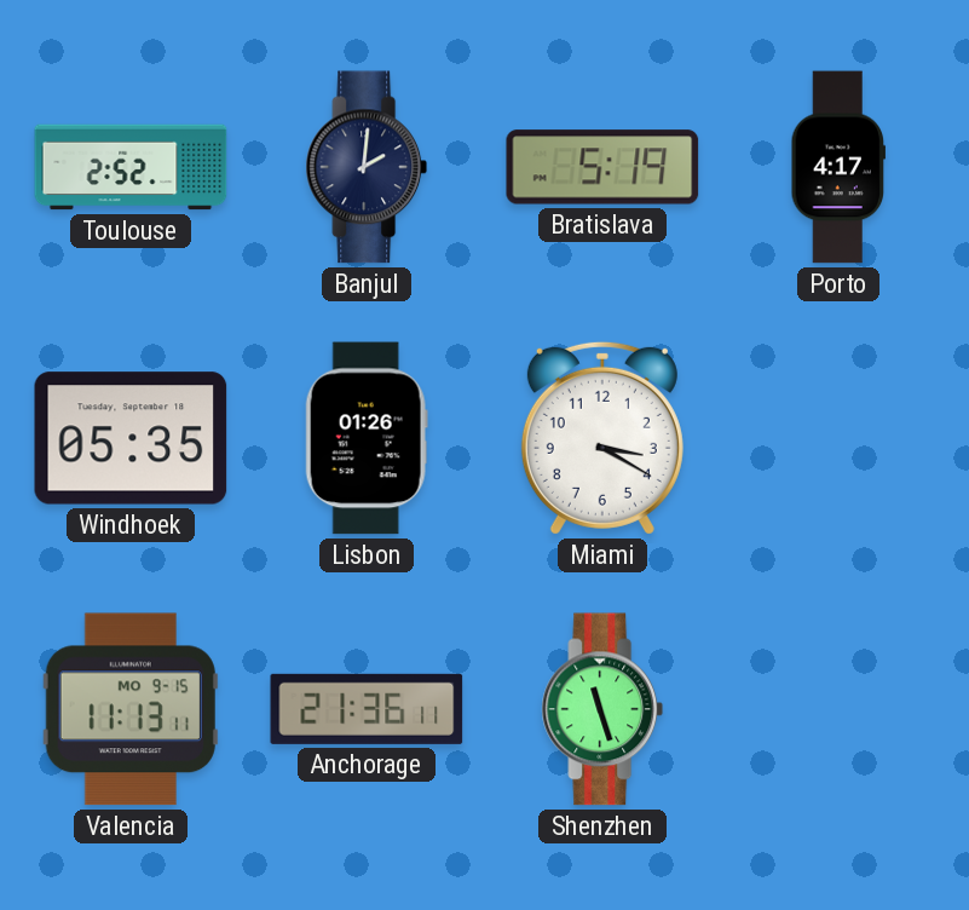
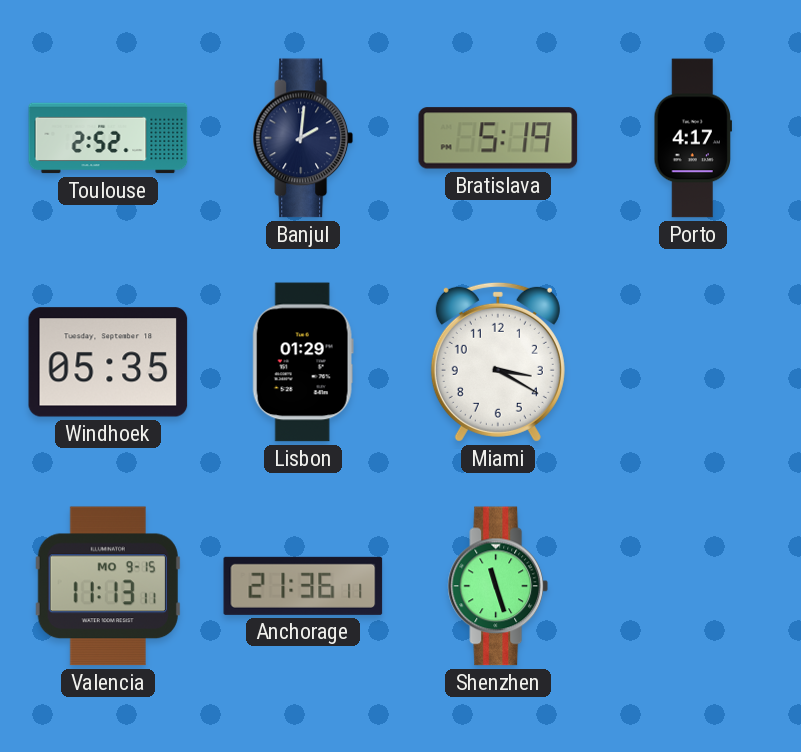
Lisbon: 01:26 -> 01:29
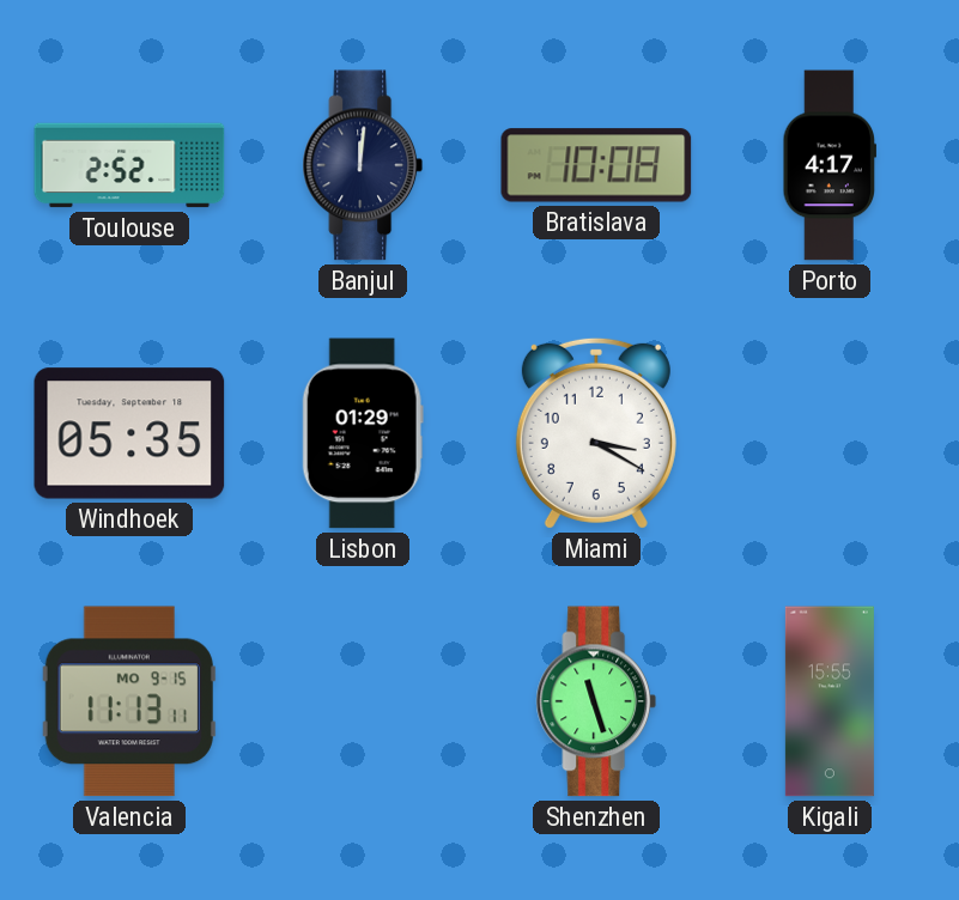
Banjul: 2:01 -> 12:01
Bratislava: 5:19 -> 10:08
Anchorage: 21:36 -> none
Kigali: none -> 15:55
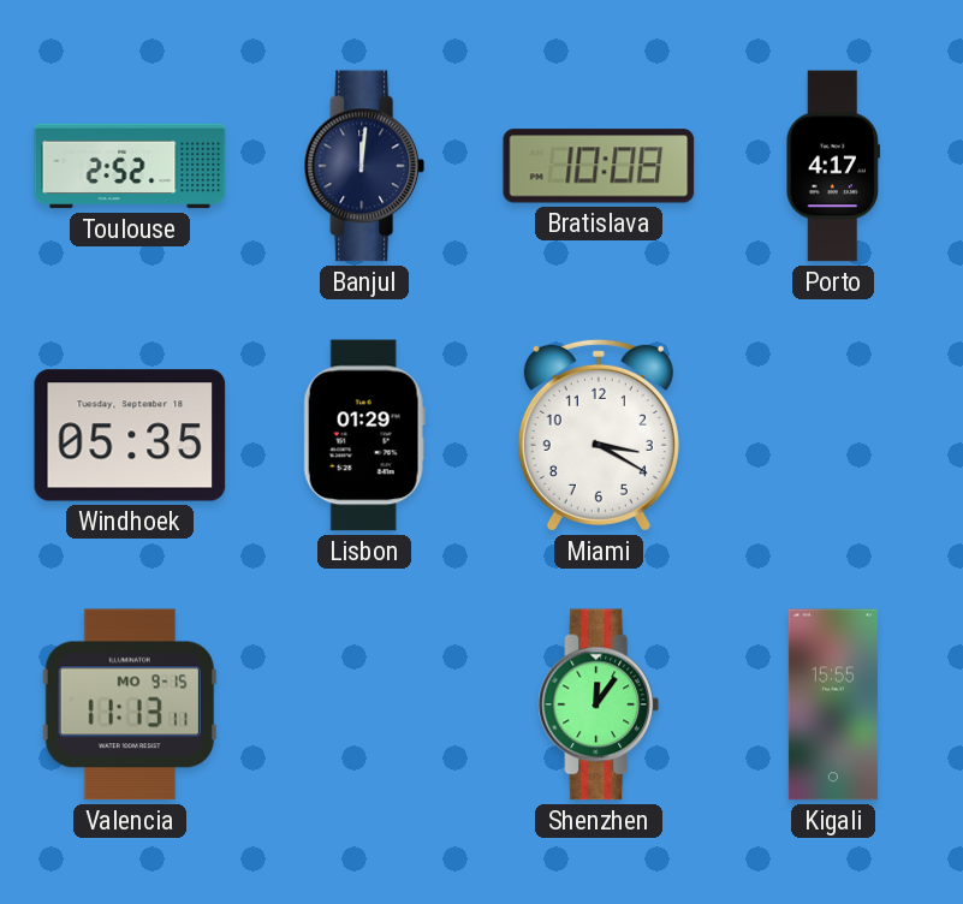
Shenzhen: 11:27 -> 12:06
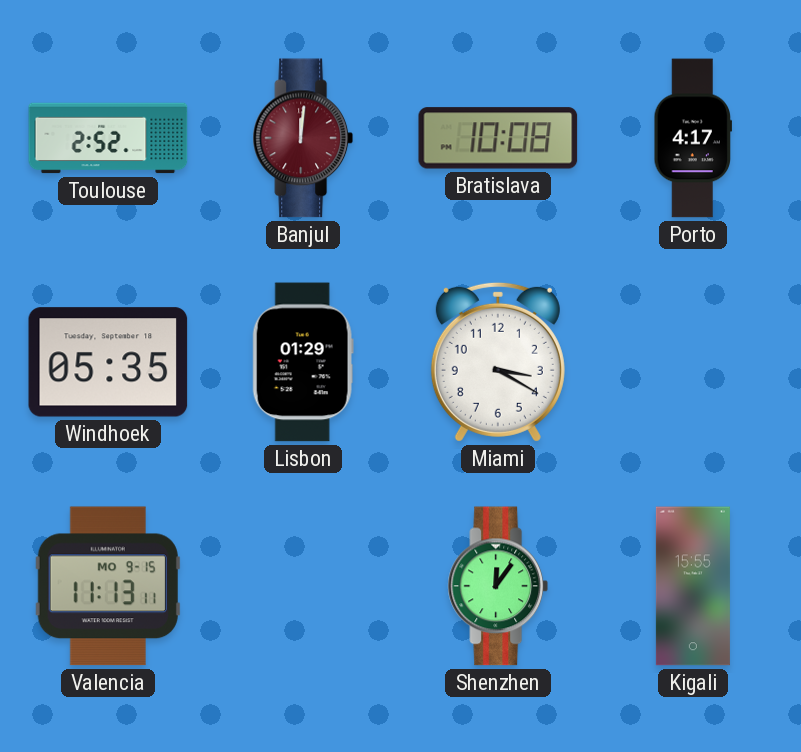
Banjul dial: navy -> burgundy
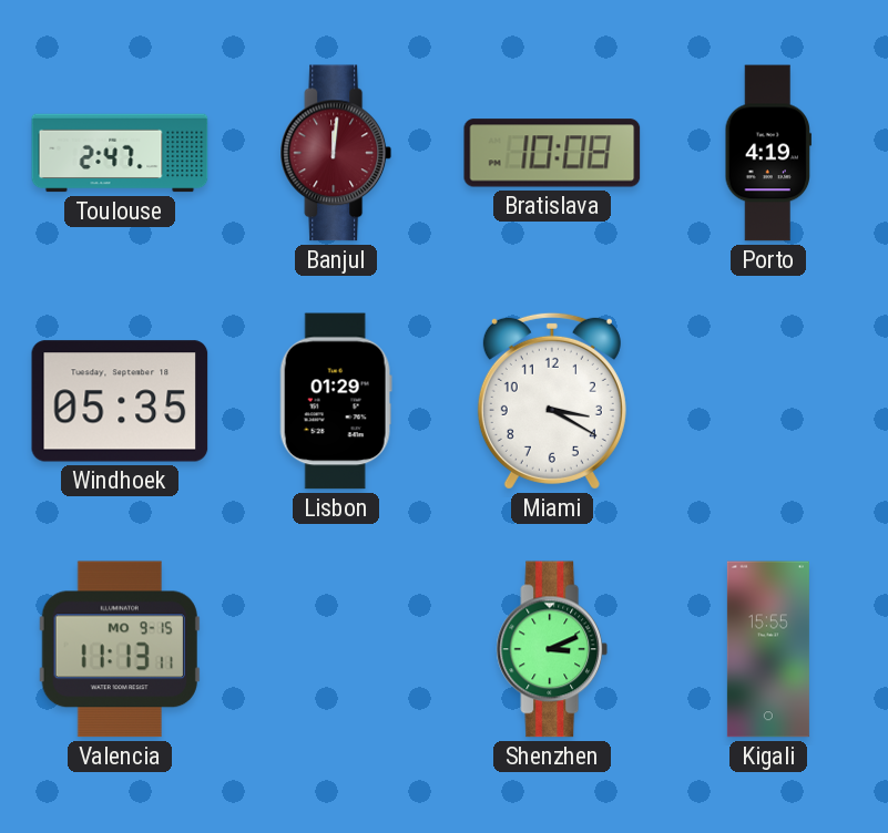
Toulouse: 2:52 -> 2:47
Porto: 4:17 -> 4:19
Shenzhen: 12:06 -> 3:11
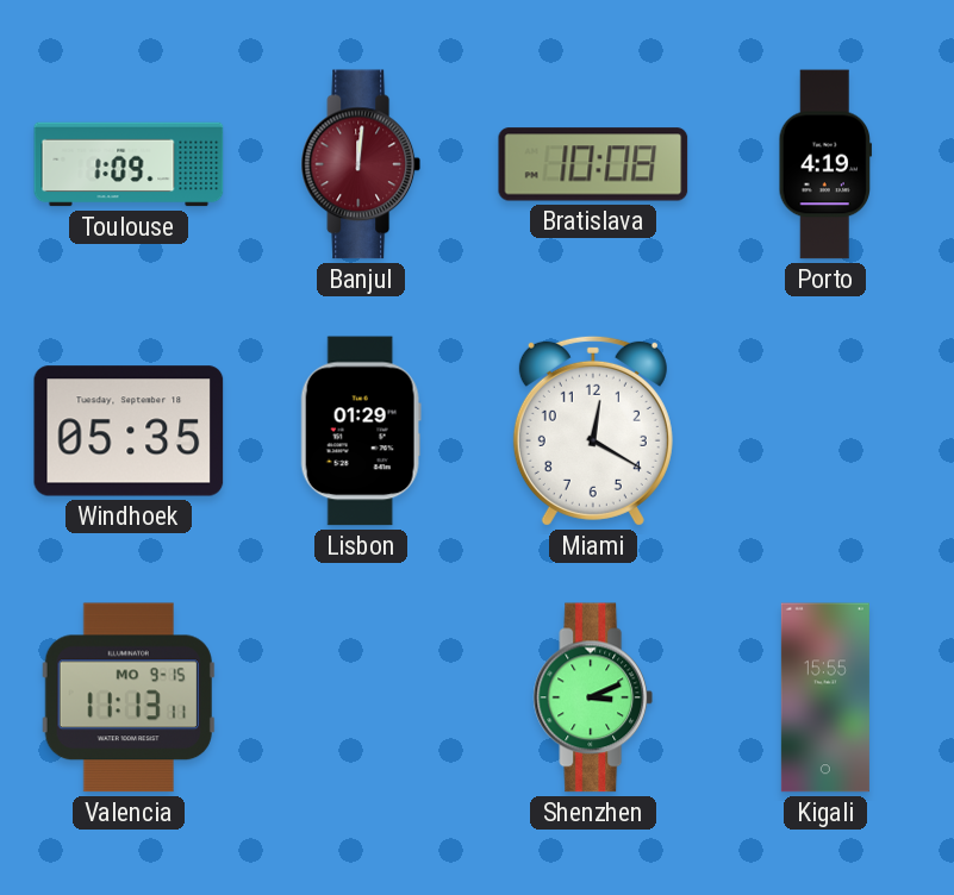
Toulouse: 2:47 -> 1:09
Miami: 3:20 -> 12:20
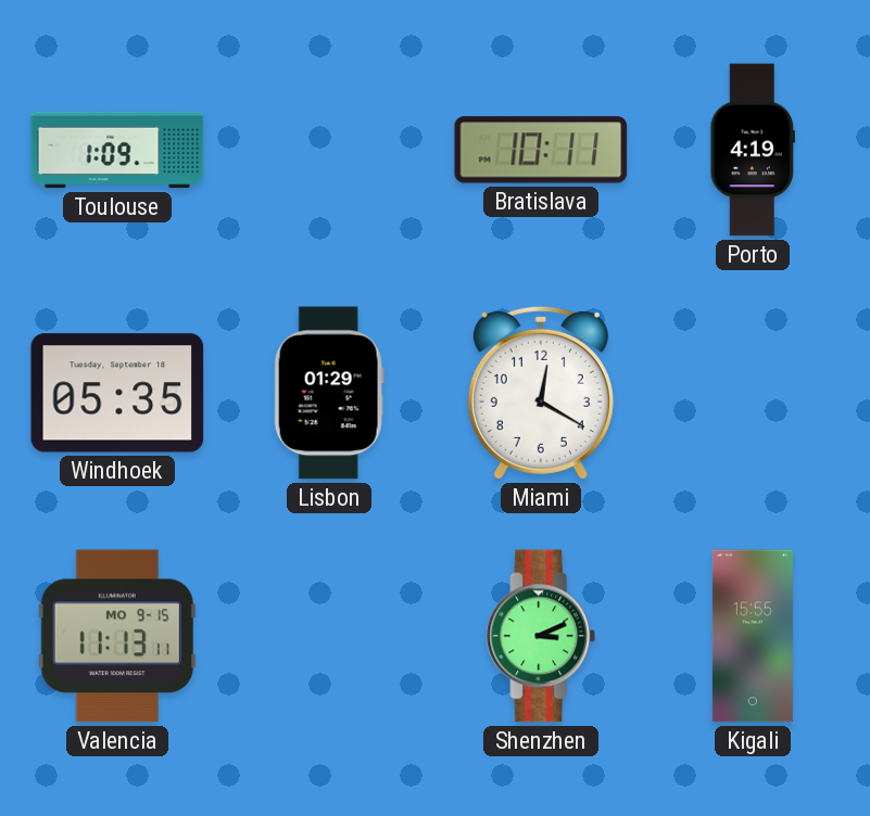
Banjul: 12:01 -> none
Bratislava: 10:08 -> 10:11
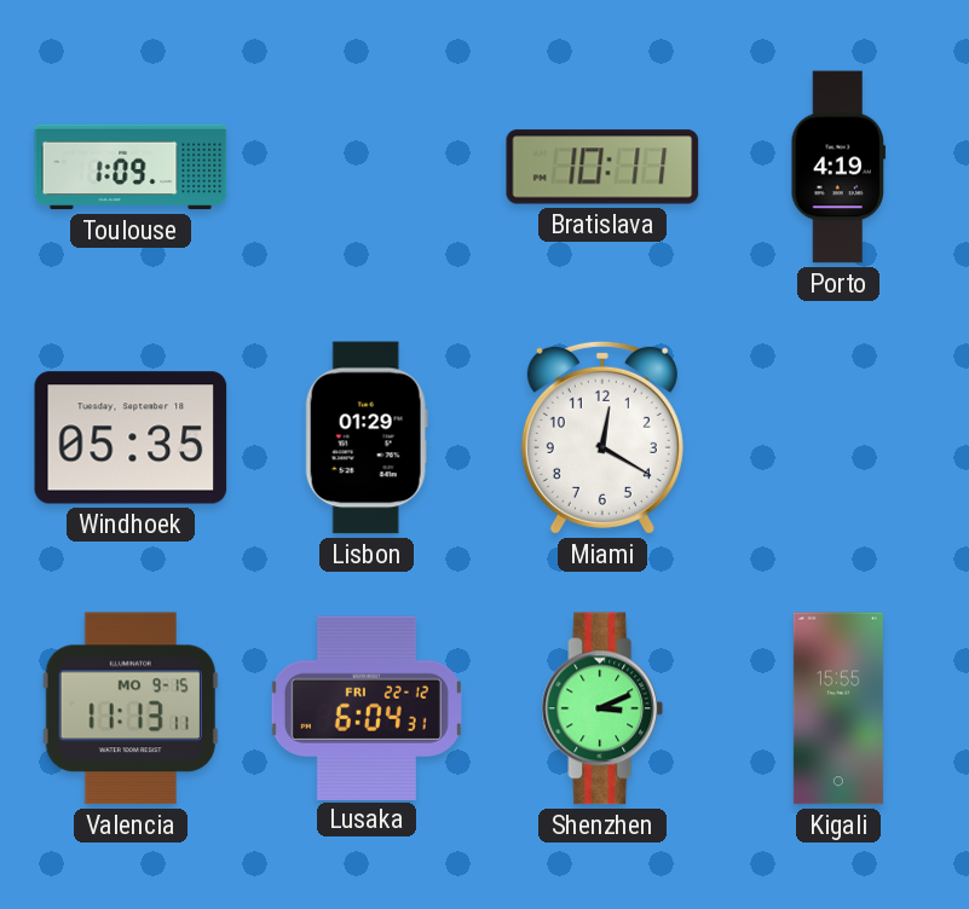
Lusaka: none -> 6:04
